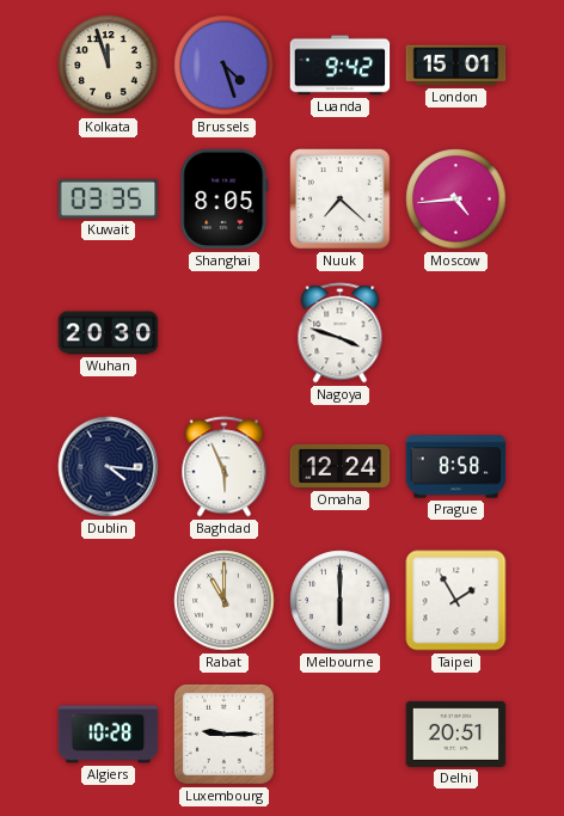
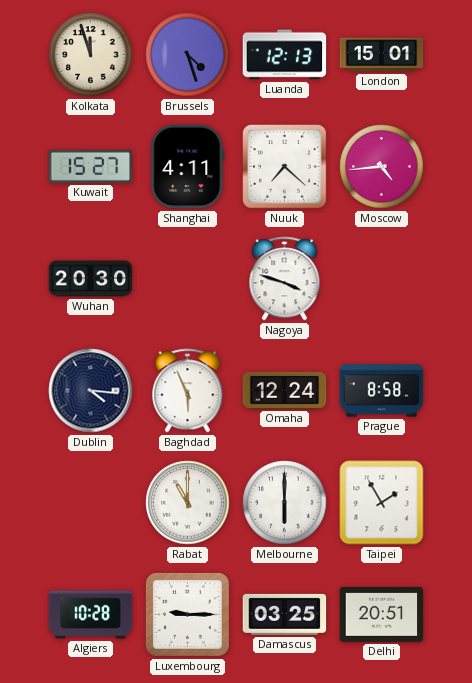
Luanda: 9:42 -> 12:13
Kuwait: 03:35 -> 15:27
Shanghai: 8:05 -> 4:11
Damascus: none -> 03:25
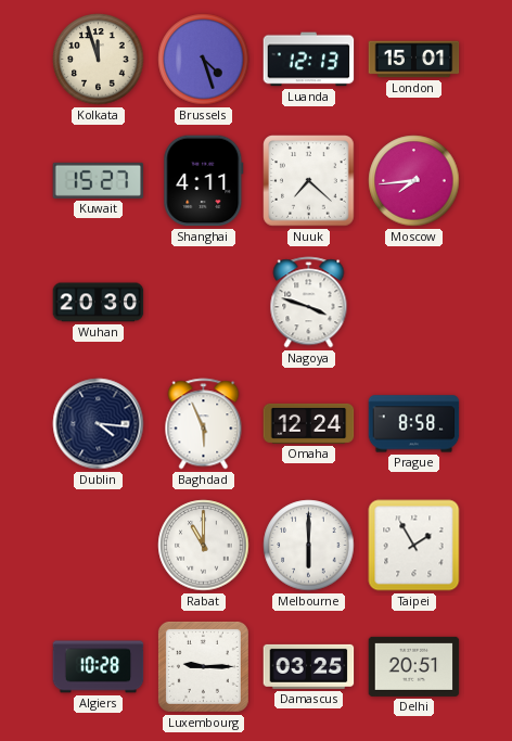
Moscow: 4:44 -> 7:44
